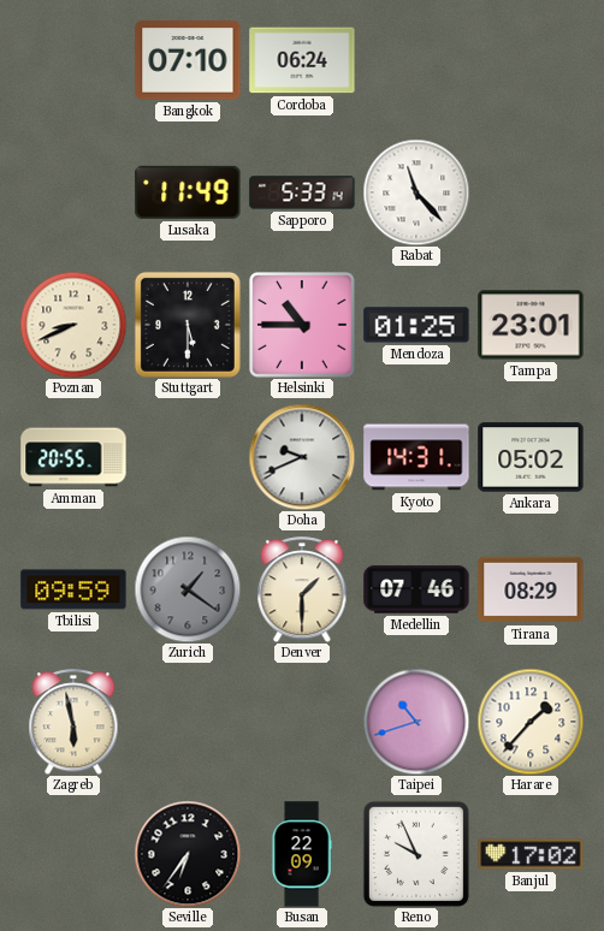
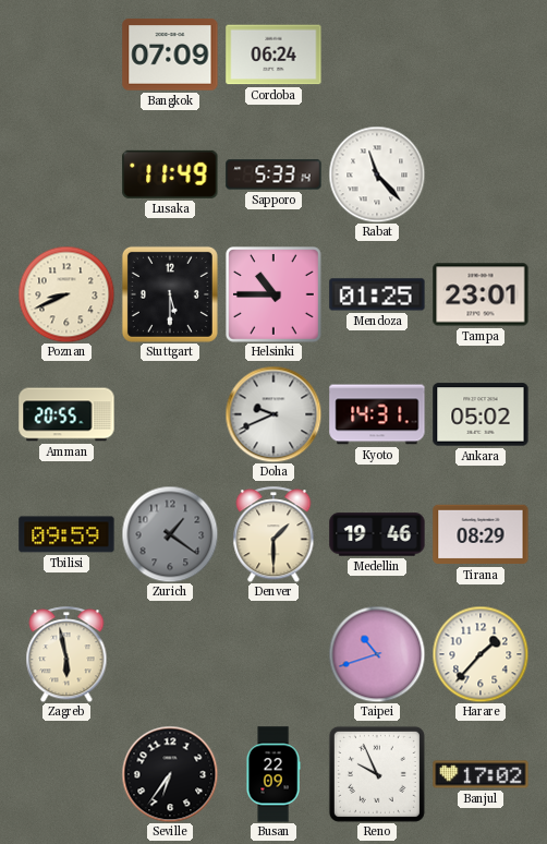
Bangkok: 07:10 -> 07:09
Medellin: 07:46 -> 19:46
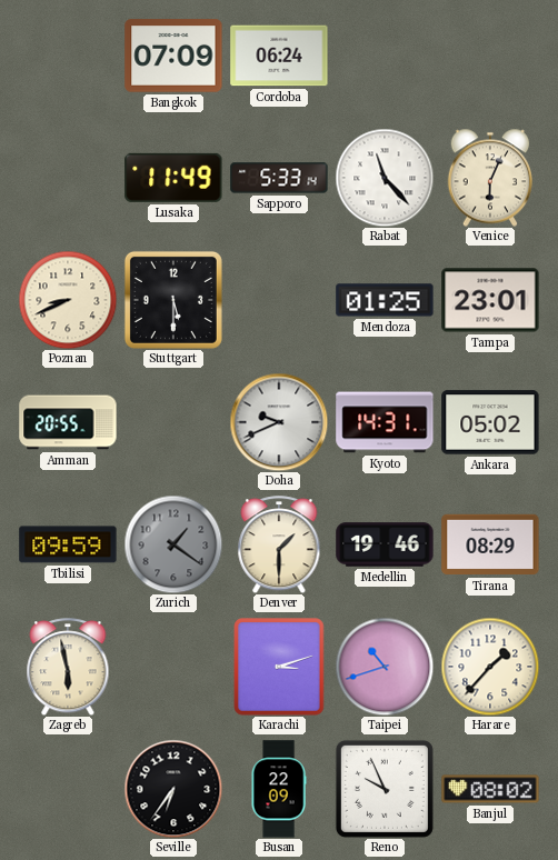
Venice: none -> 6:04
Helsinki: 10:45 -> none
Karachi: none -> 3:12
Banjul: 17:02 -> 08:02
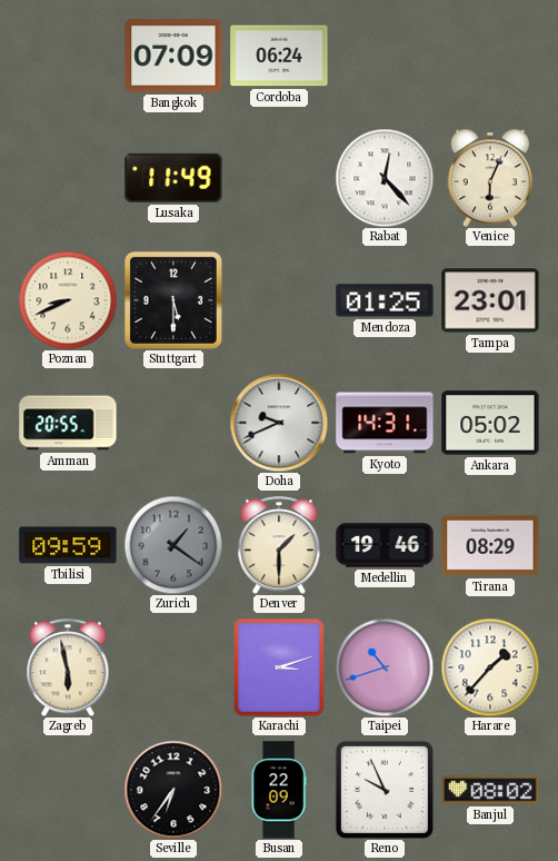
Sapporo: 5:33 -> none
Rabat: 11:23 -> 12:23
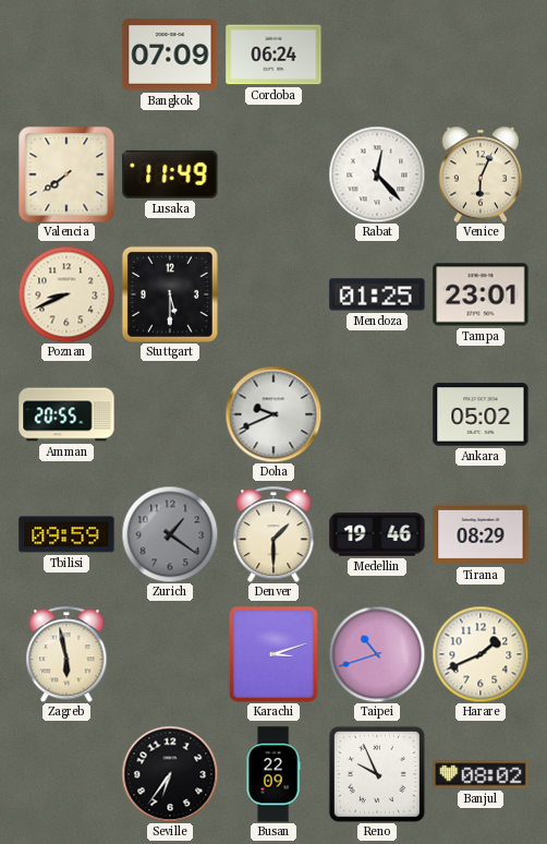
Valencia: none -> 7:39
Kyoto: 14:31 -> none
Harare: 1:37 -> 1:41
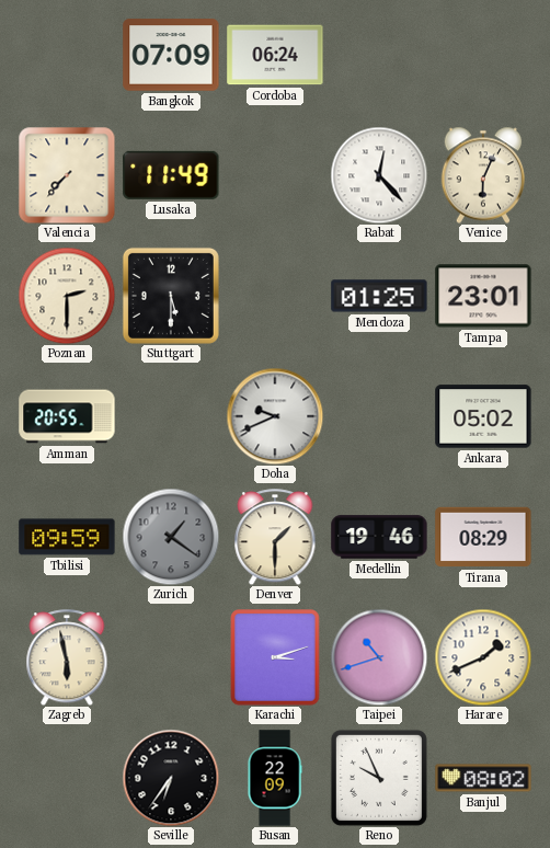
Valencia: 7:39 -> 7:37
Poznan: 8:41 -> 2:30
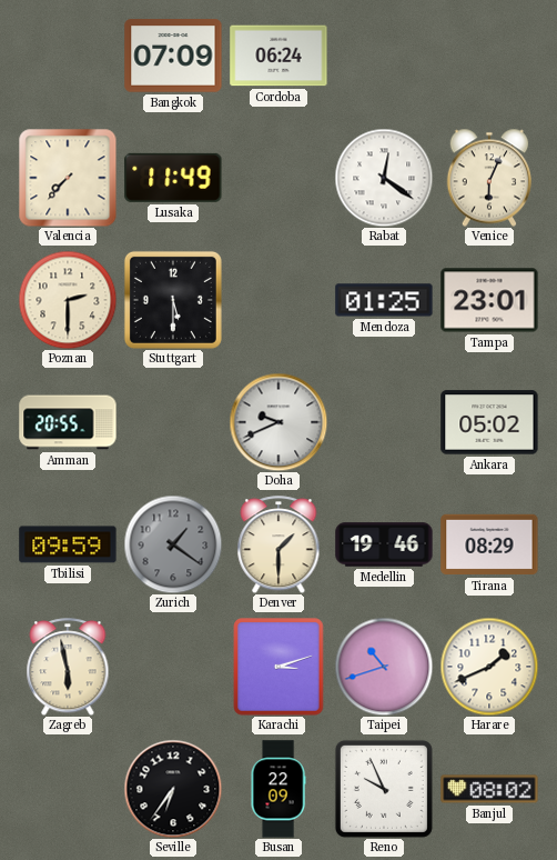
Rabat: 12:23 -> 12:21
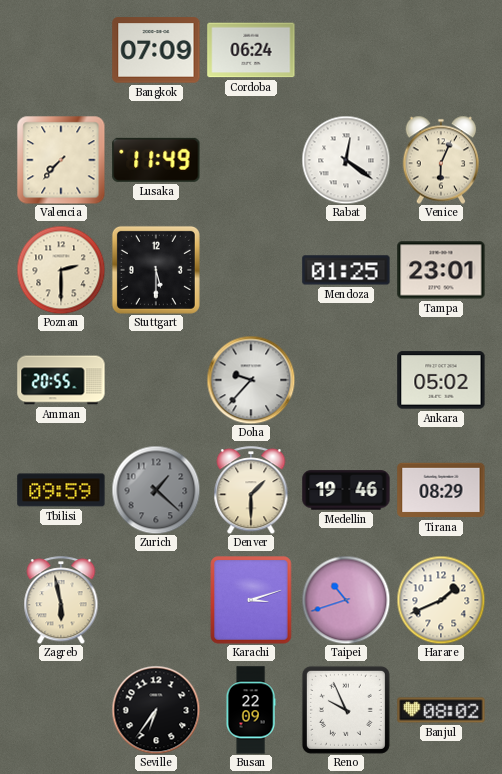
Doha: 9:41 -> 9:37
Zurich: 1:21 -> 1:22
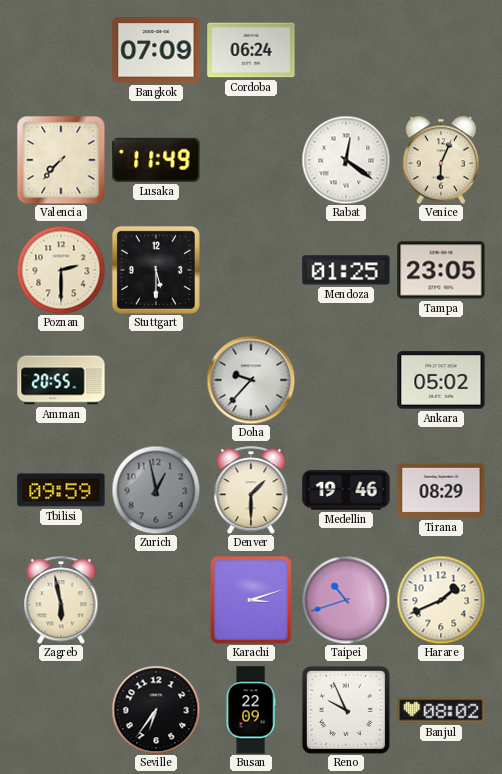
Tampa: 23:01 -> 23:05
Zurich: 1:22 -> 12:58
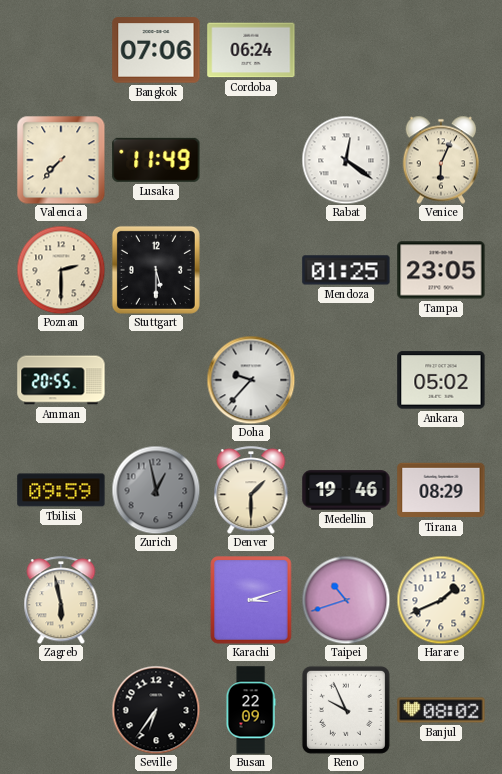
Bangkok: 07:09 -> 07:06
